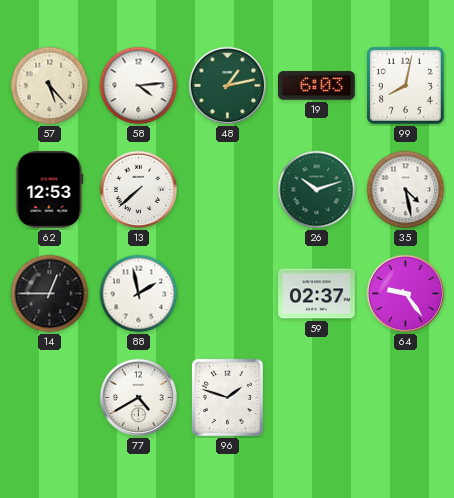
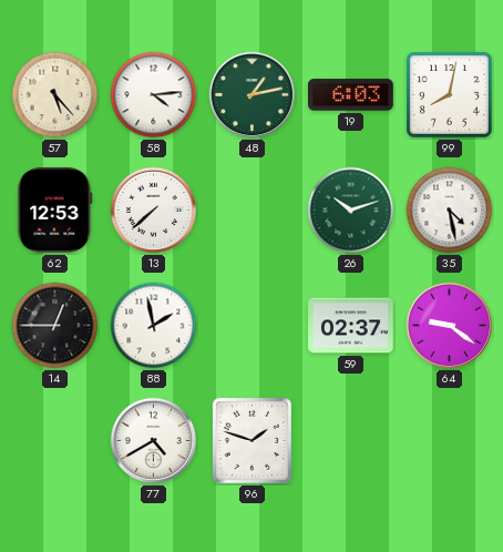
64: 9:24 -> 9:21
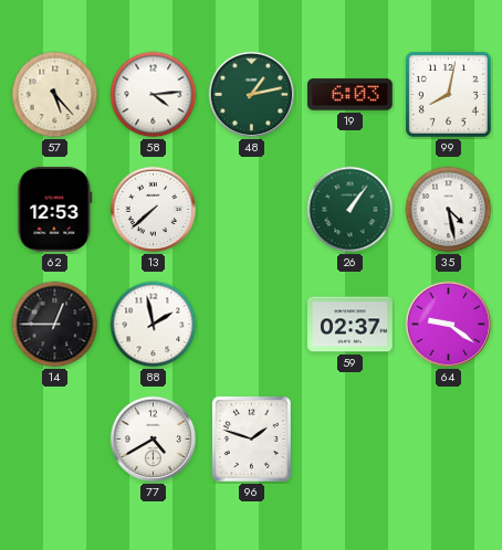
26: 10:12 -> 1:06
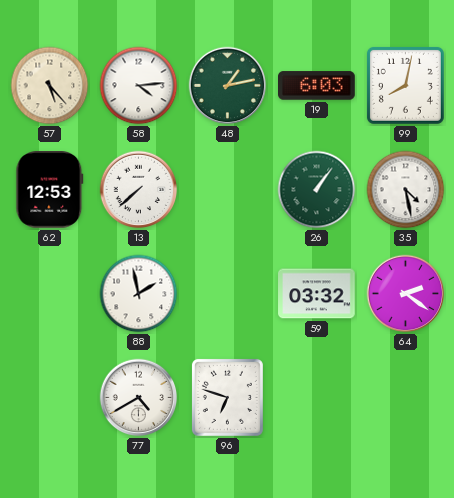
14: 12:45 -> none
59: 02:37 -> 03:32
64: 9:21 -> 2:21
96: 1:48 -> 6:48
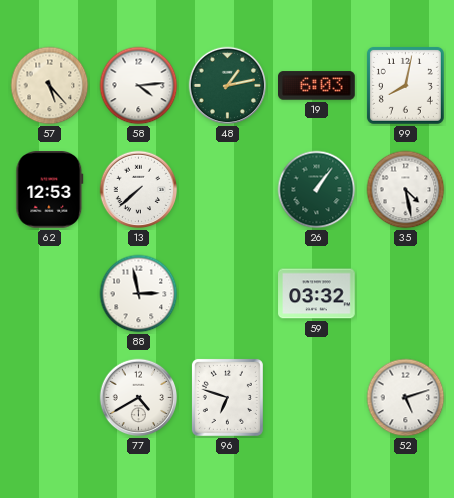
88: 1:58 -> 2:58
64: 2:21 -> none
52: none -> 5:12
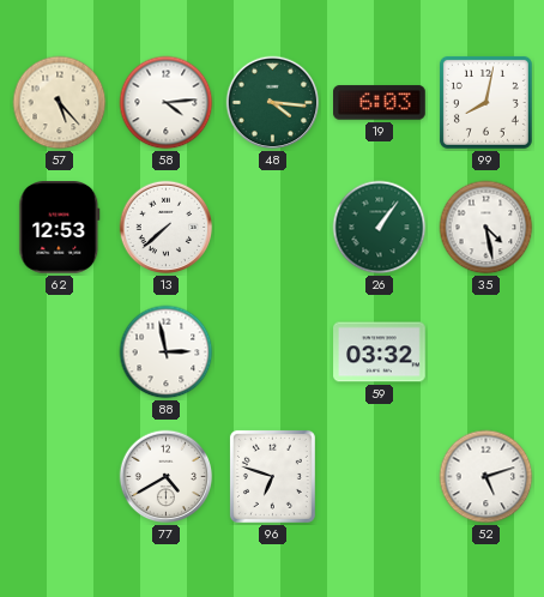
48: 1:13 -> 4:16
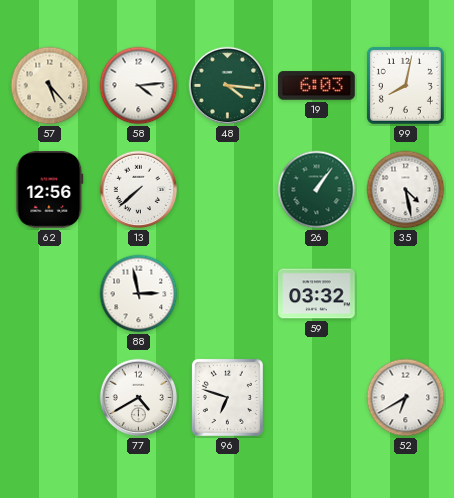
62: 12:53 -> 12:56
52: 5:12 -> 6:40
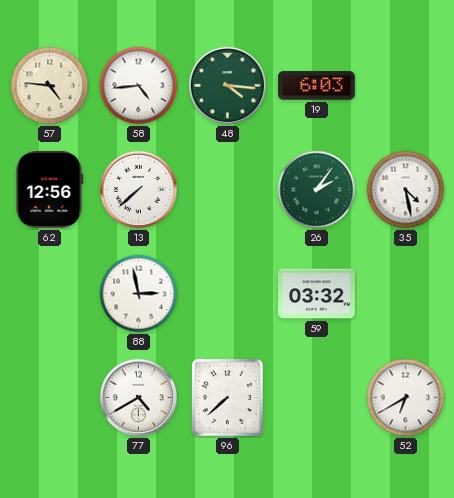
57: 5:23 -> 4:46
58: 4:14 -> 4:44
99: 8:02 -> none
26: 1:06 -> 2:06
96: 6:48 -> 7:38
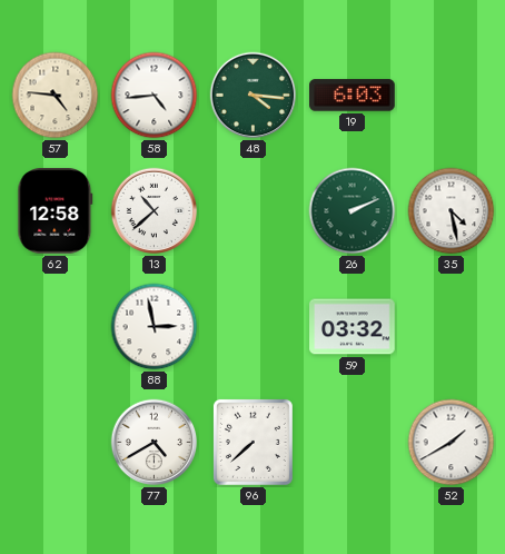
62: 12:56 -> 12:58
13: 7:38 -> 10:38
26: 2:06 -> 2:11
52: 6:40 -> 1:40
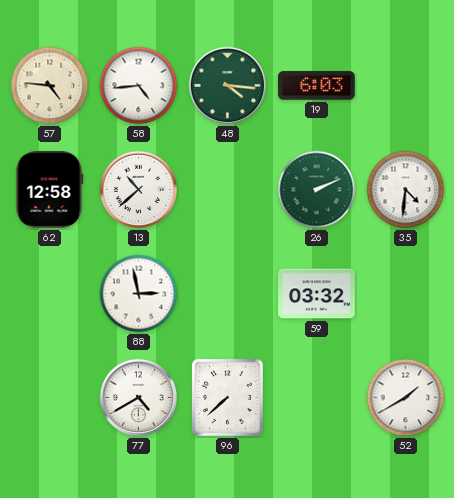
35: 4:28 -> 4:31
